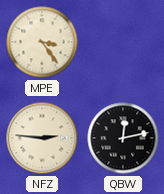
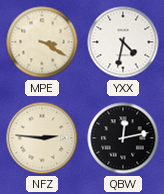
MPE: 3:24 -> 3:20
YXX: none -> 4:32
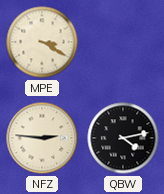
YXX: 4:32 -> none
QBW: 12:13 -> 4:13
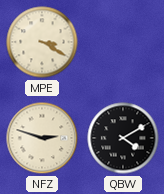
NFZ: 2:46 -> 2:48
QBW: 4:13 -> 4:10
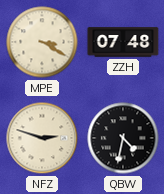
ZZH: none -> 07:48
QBW: 4:10 -> 4:32
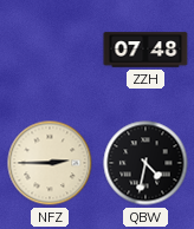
MPE: 3:20 -> none
NFZ: 2:48 -> 2:45
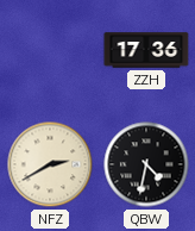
ZZH: 07:48 -> 17:36
NFZ: 2:45 -> 2:40
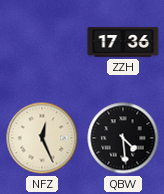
NFZ: 2:40 -> 12:26
QBW: 4:32 -> 4:29
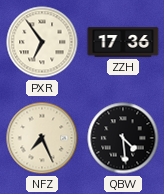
PXR: none -> 6:54
NFZ: 12:26 -> 7:26
